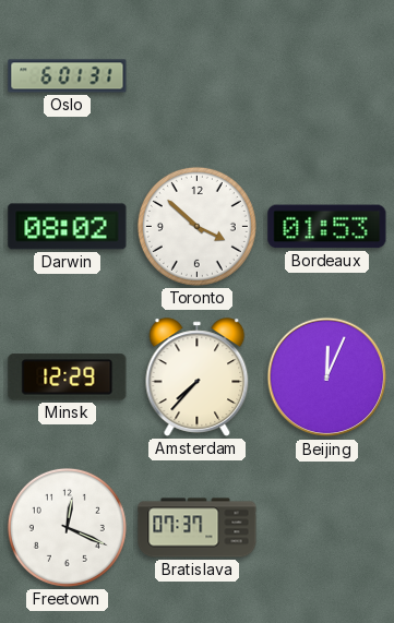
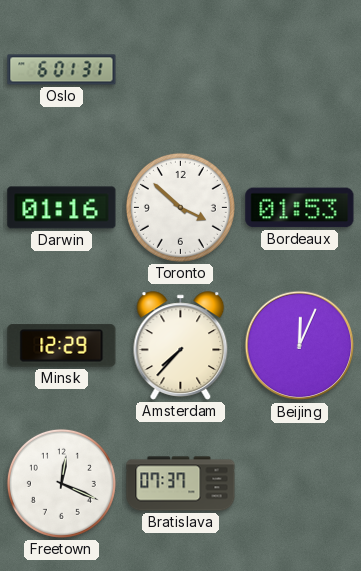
Darwin: 08:02 -> 01:16
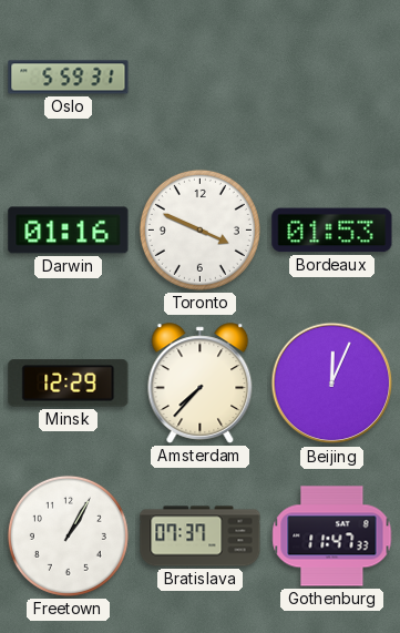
Oslo: 6:01 -> 5:59
Toronto: 3:52 -> 3:49
Freetown: 12:19 -> 1:05
Gothenburg: none -> 11:47
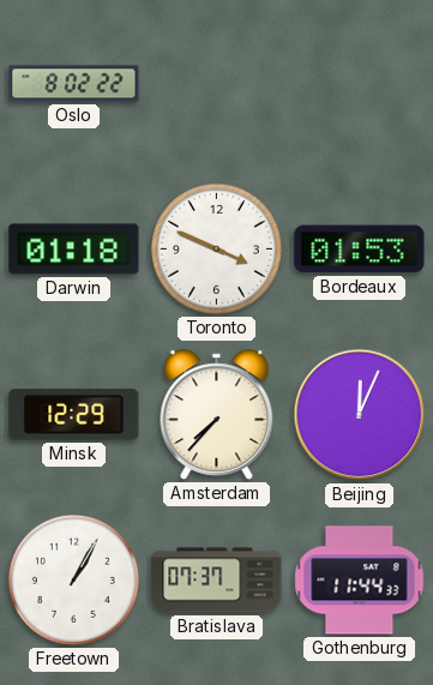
Oslo: 5:59 -> 8:02
Darwin: 01:16 -> 01:18
Gothenburg: 11:47 -> 11:44
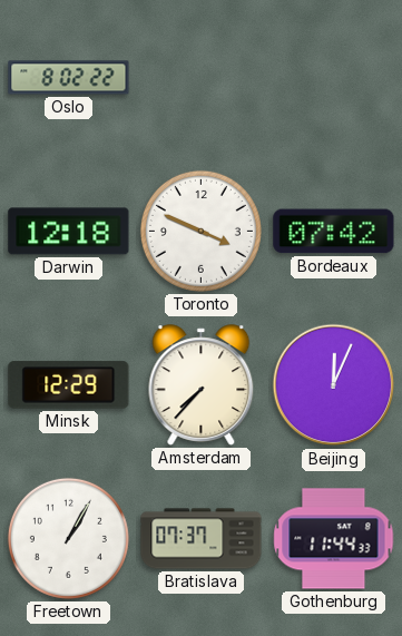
Darwin: 01:18 -> 12:18
Bordeaux: 01:53 -> 07:42
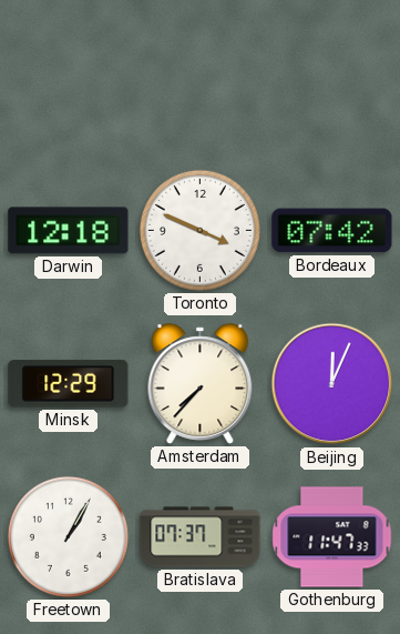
Oslo: 8:02 -> none
Gothenburg: 11:44 -> 11:47
